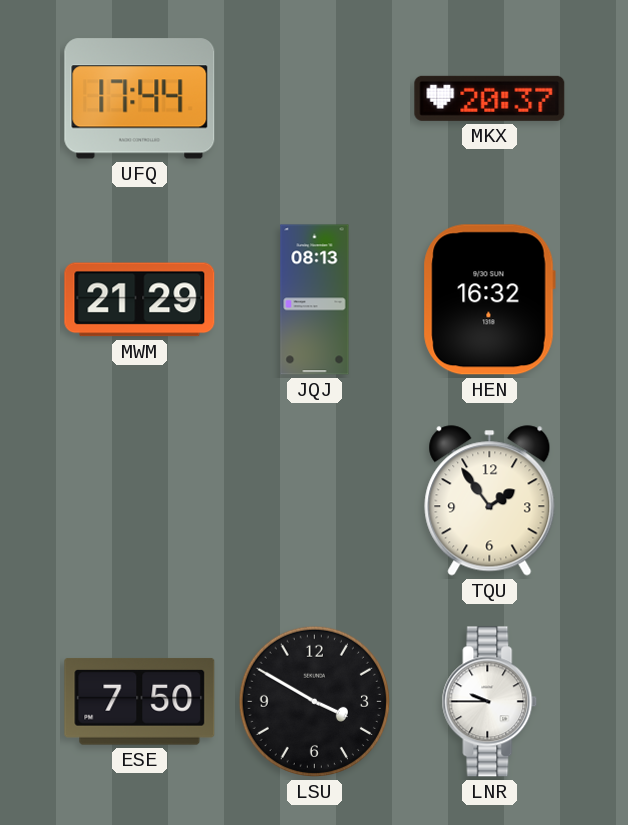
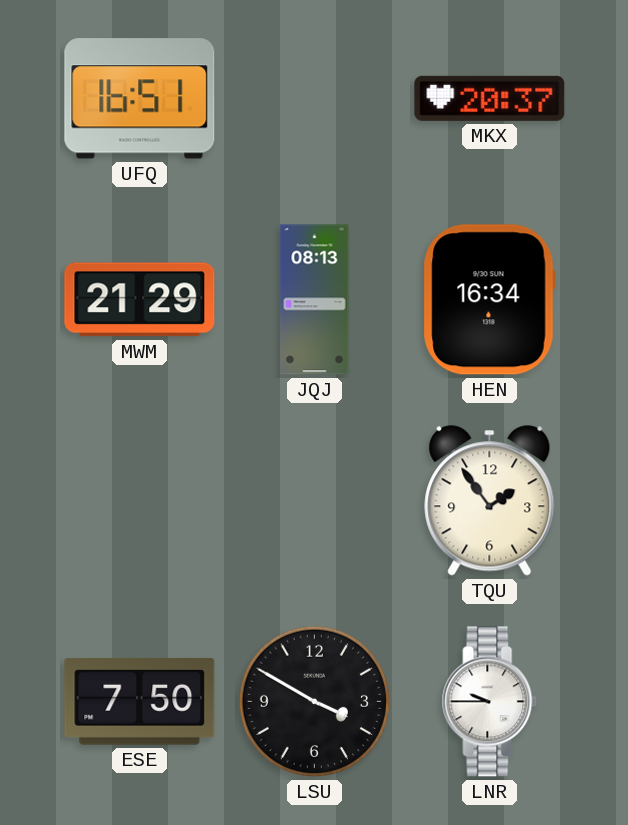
UFQ: 17:44 -> 16:51
HEN: 16:32 -> 16:34
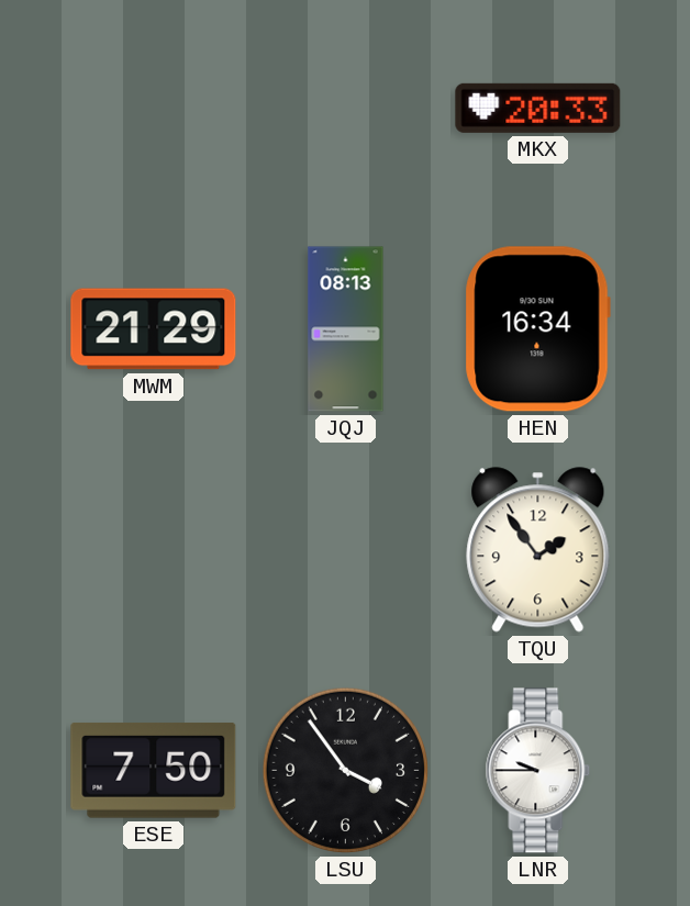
UFQ: 16:51 -> none
MKX: 20:37 -> 20:33
LSU: 3:50 -> 3:54
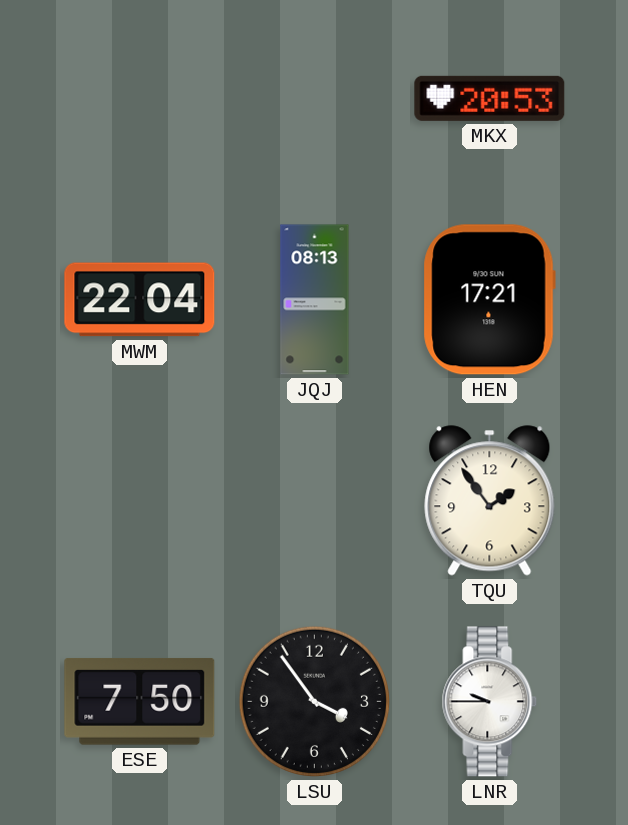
MKX: 20:33 -> 20:53
MWM: 21:29 -> 22:04
HEN: 16:34 -> 17:21
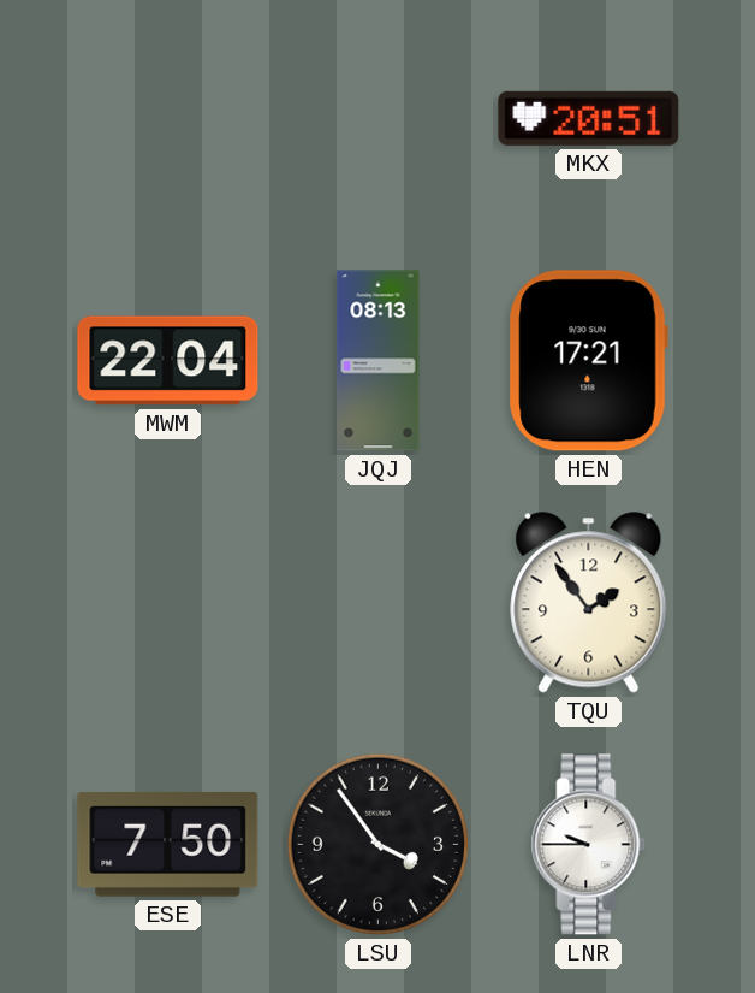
MKX: 20:53 -> 20:51
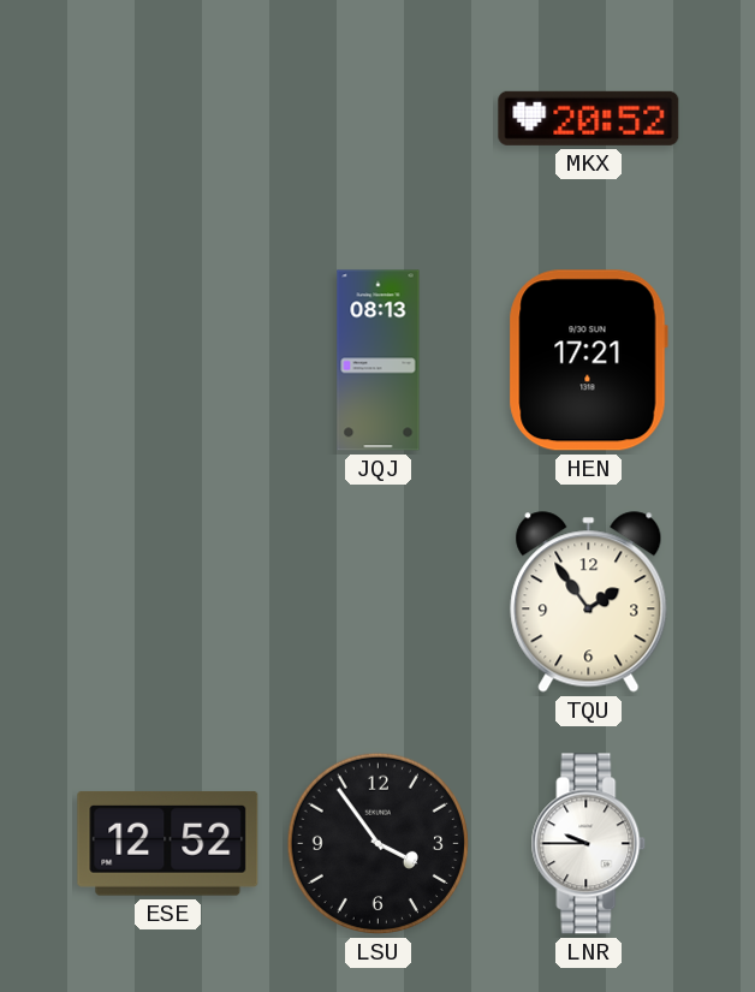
MKX: 20:51 -> 20:52
MWM: 22:04 -> none
ESE: 7:50 -> 12:52
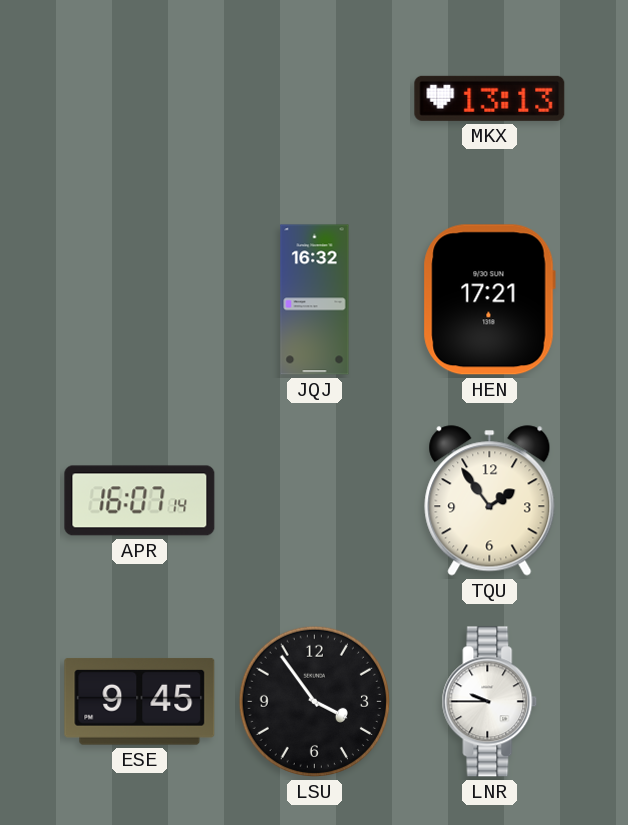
MKX: 20:52 -> 13:13
JQJ: 08:13 -> 16:32
APR: none -> 16:07
ESE: 12:52 -> 9:45
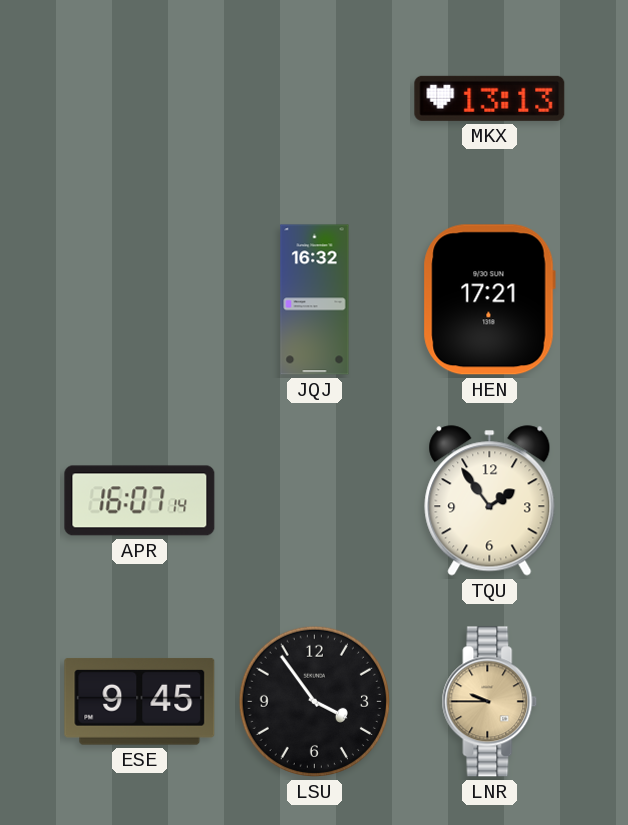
LNR dial: white -> champagne
